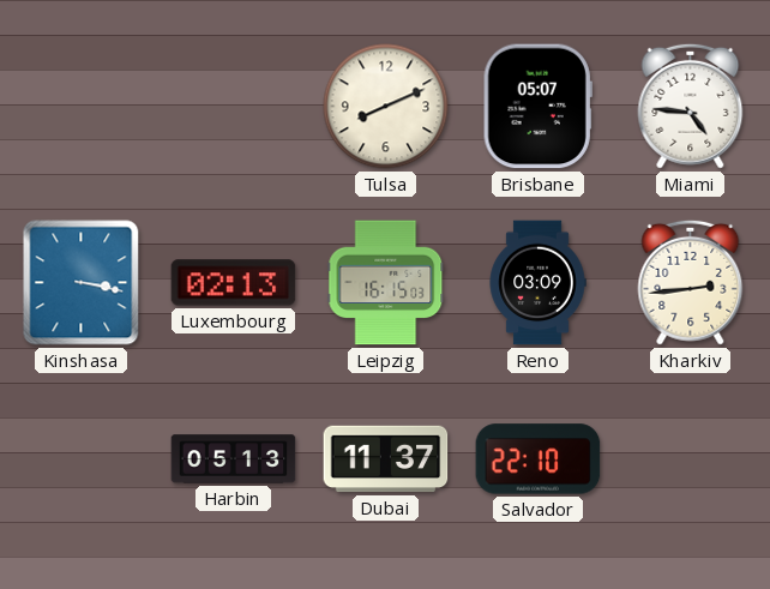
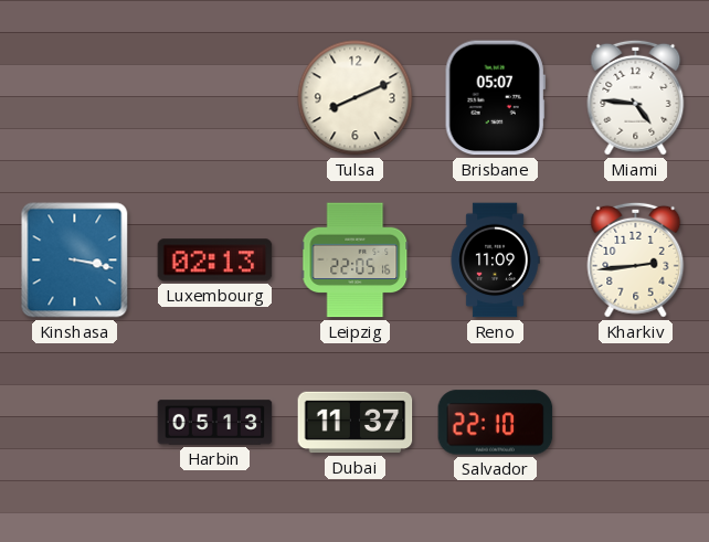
Leipzig: 16:15 -> 22:05
Reno: 03:09 -> 11:09
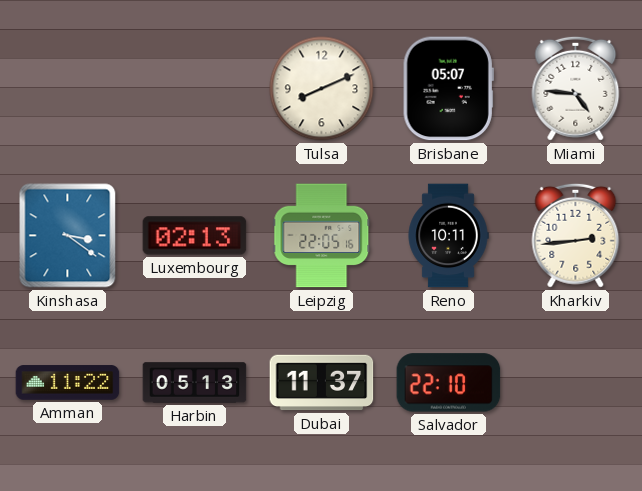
Kinshasa: 3:17 -> 3:21
Reno: 11:09 -> 10:11
Amman: none -> 11:22
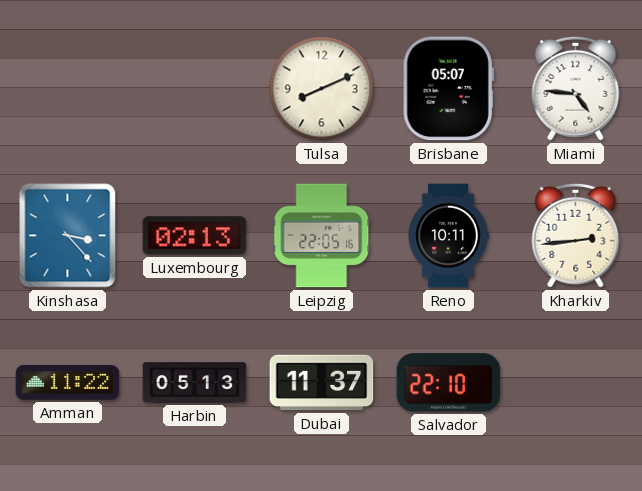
Kinshasa: 3:21 -> 3:23
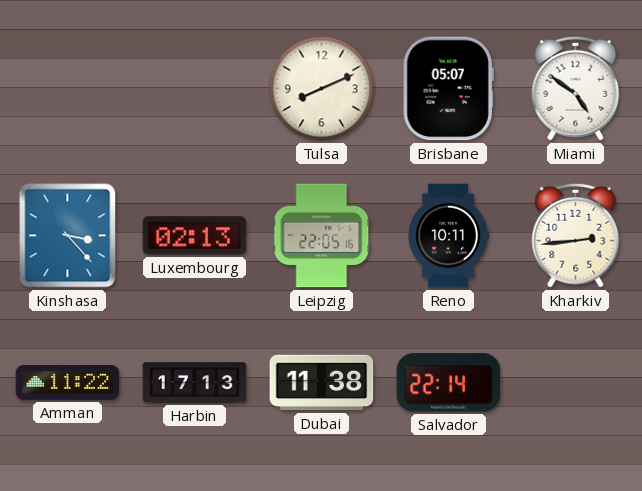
Miami: 4:46 -> 4:51
Harbin: 05:13 -> 17:13
Dubai: 11:37 -> 11:38
Salvador: 22:10 -> 22:14
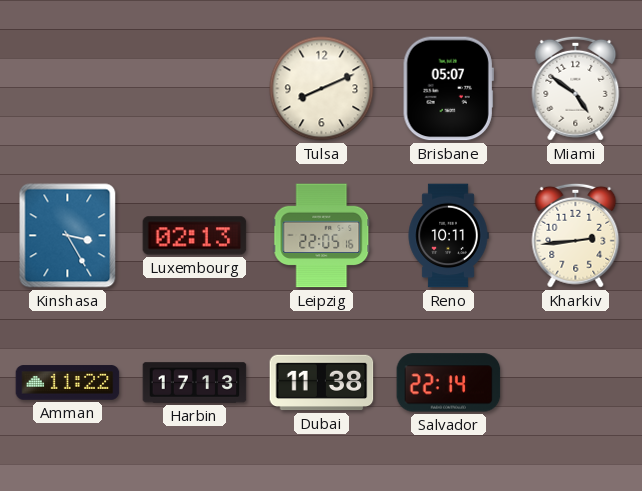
Kinshasa: 3:23 -> 3:25
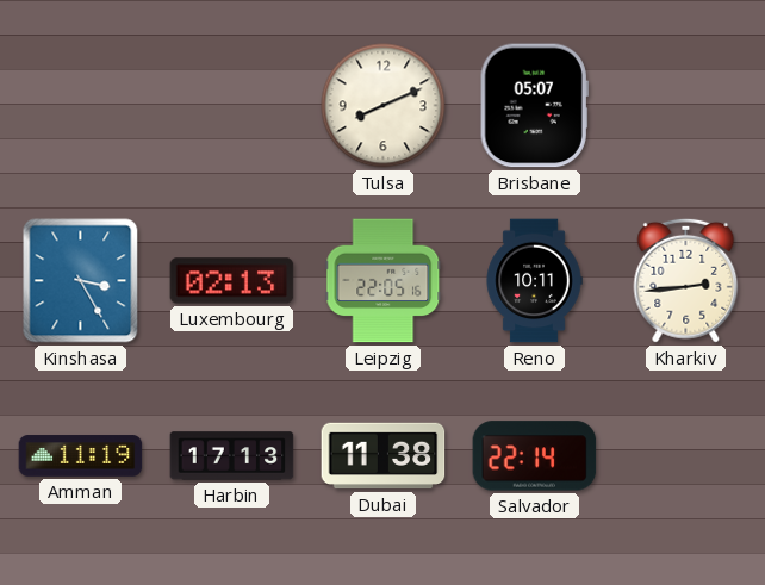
Miami: 4:51 -> none
Amman: 11:22 -> 11:19
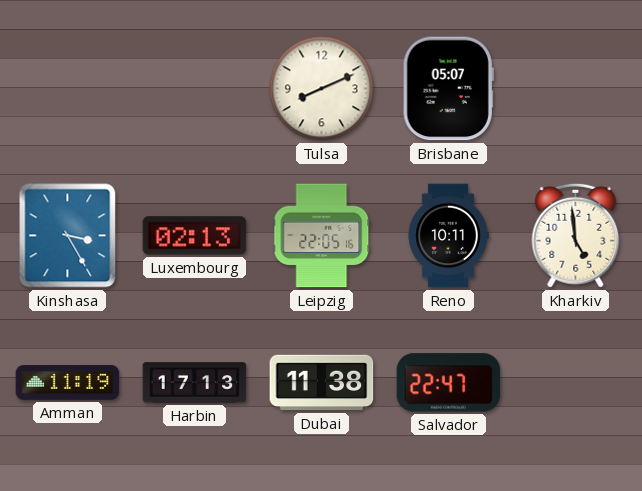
Kharkiv: 2:44 -> 4:59
Salvador: 22:14 -> 22:47
